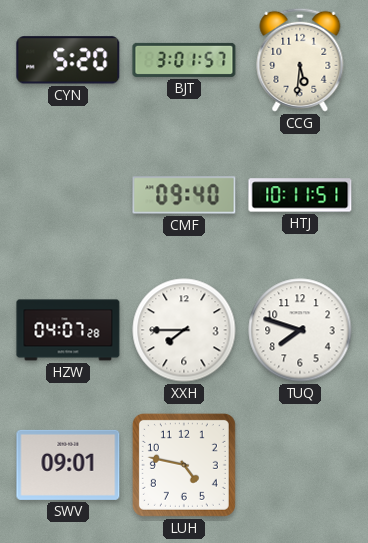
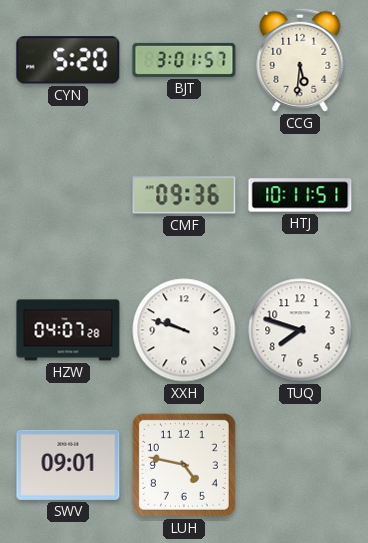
CMF: 09:40 -> 09:36
XXH: 7:45 -> 9:48
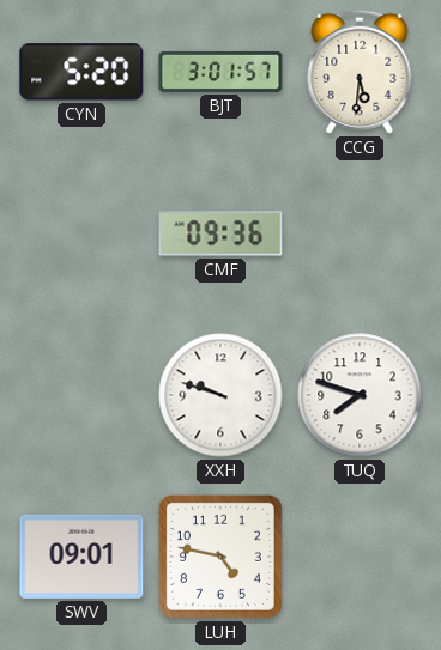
HTJ: 10:11 -> none
HZW: 04:07 -> none
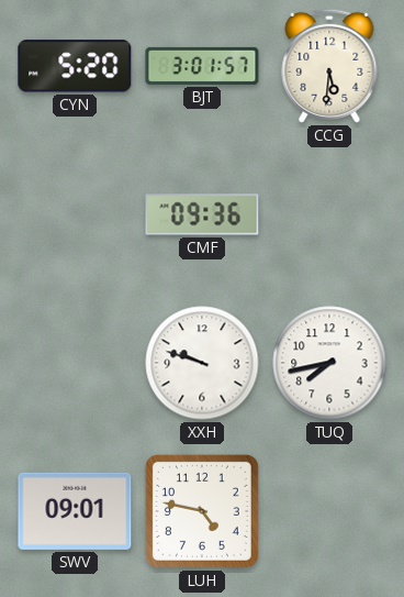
TUQ: 7:48 -> 7:43
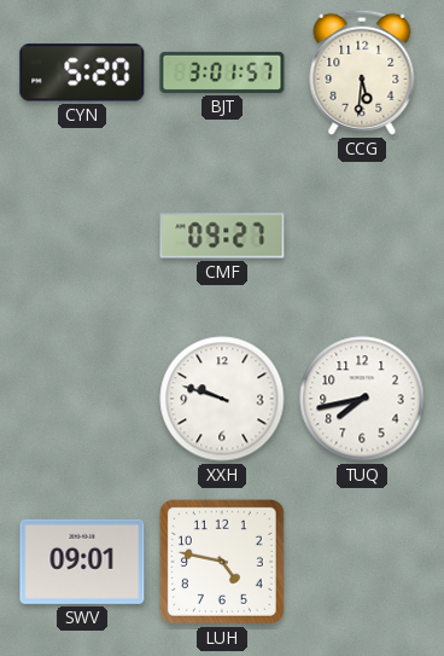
CMF: 09:36 -> 09:27
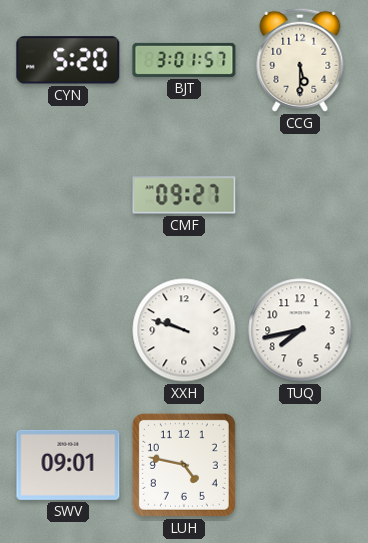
CCG: 5:31 -> 5:30
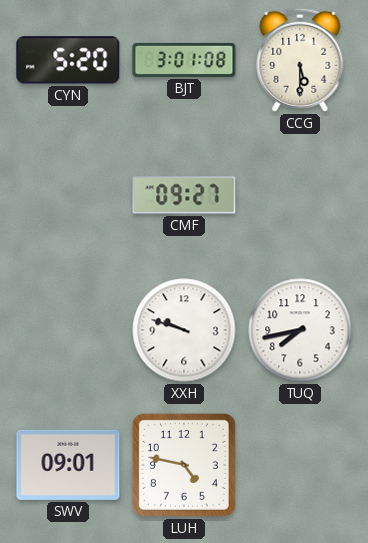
BJT: 3:01:57 -> 3:01:08
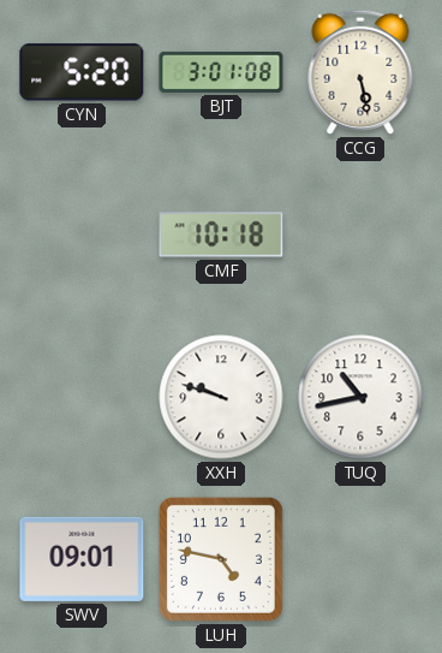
CCG: 5:30 -> 5:28
CMF: 09:27 -> 10:18
TUQ: 7:43 -> 10:43
